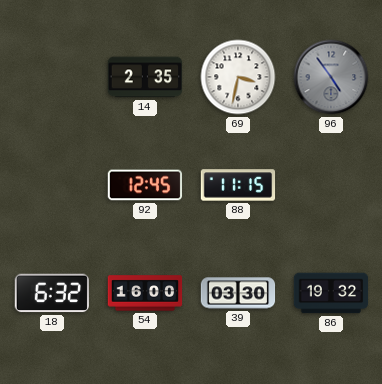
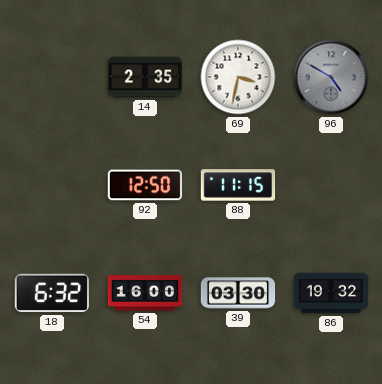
96: 4:54 -> 4:50
92: 12:45 -> 12:50
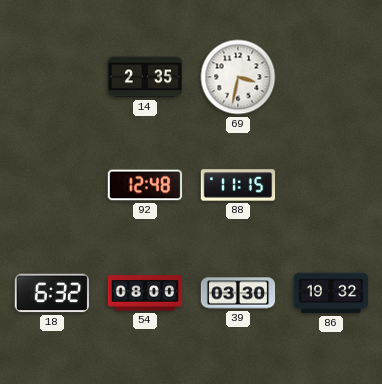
96: 4:50 -> none
92: 12:50 -> 12:48
54: 16:00 -> 08:00
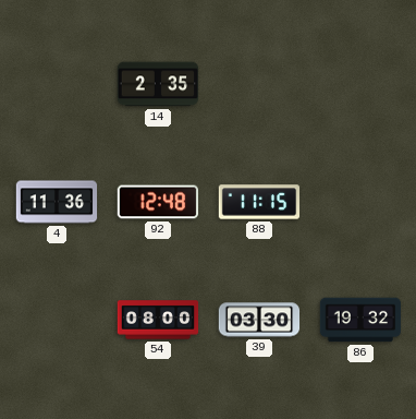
69: 3:32 -> none
4: none -> 11:36
18: 6:32 -> none
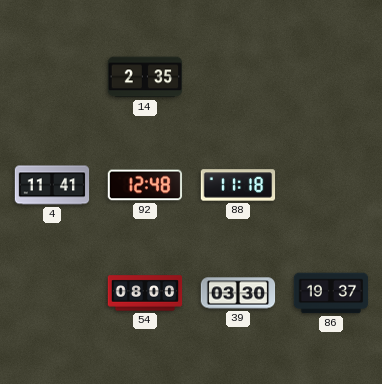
4: 11:36 -> 11:41
88: 11:15 -> 11:18
86: 19:32 -> 19:37
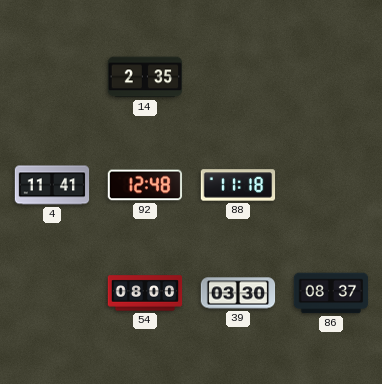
86: 19:37 -> 08:37
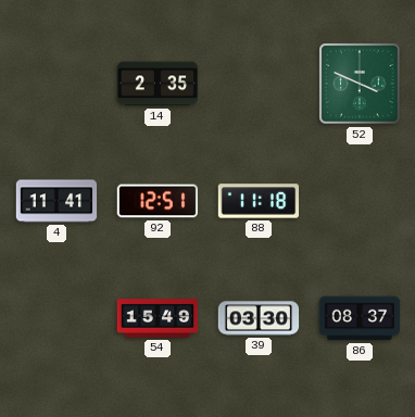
52: none -> 3:49
92: 12:48 -> 12:51
54: 08:00 -> 15:49
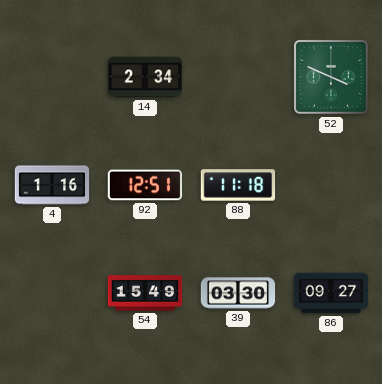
14: 2:35 -> 2:34
4: 11:41 -> 1:16
86: 08:37 -> 09:27
